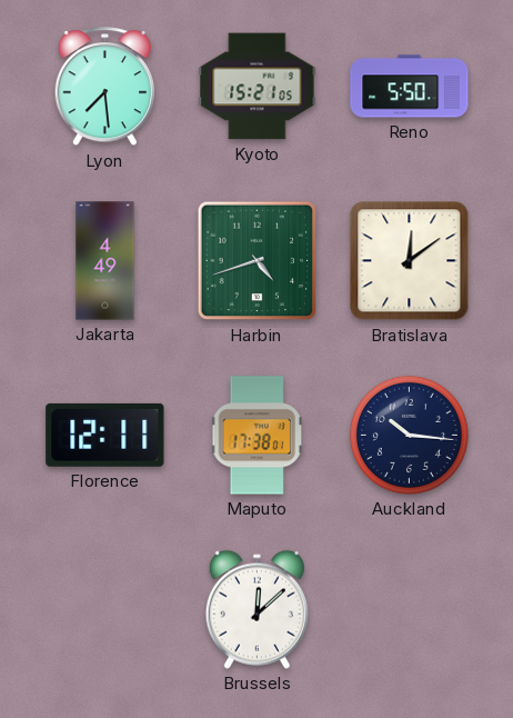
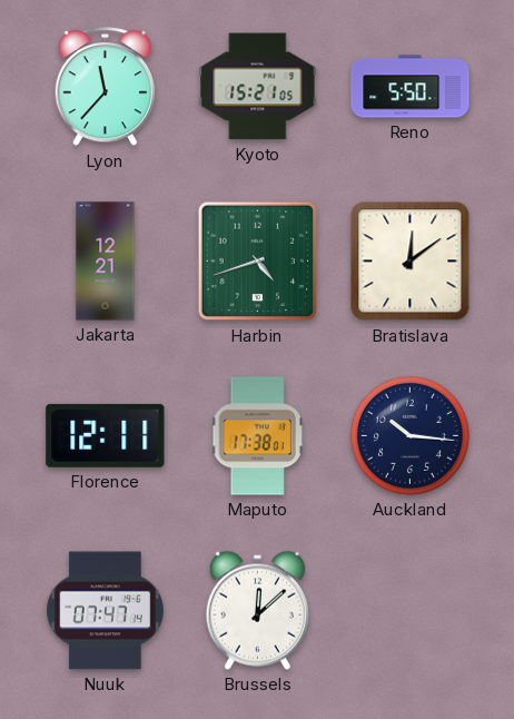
Lyon: 7:29 -> 11:37
Jakarta: 4:49 -> 12:21
Nuuk: none -> 07:47
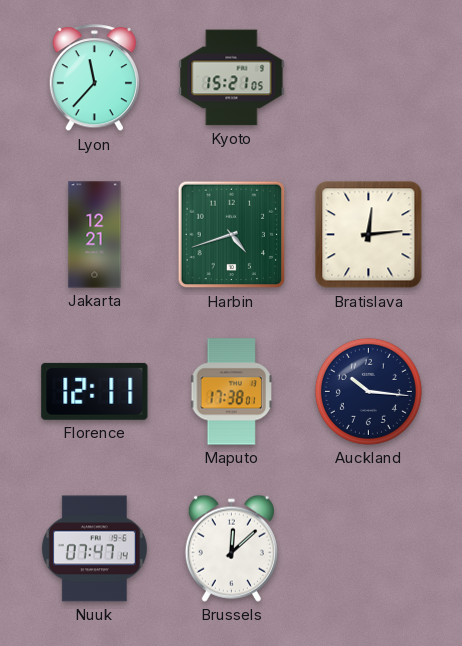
Reno: 5:50 -> none
Bratislava: 12:09 -> 12:14
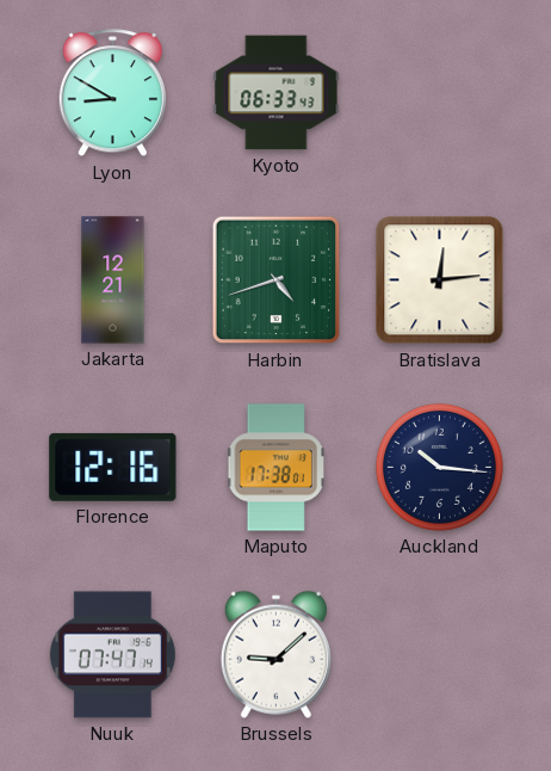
Lyon: 11:37 -> 8:50
Kyoto: 15:21 -> 06:33
Florence: 12:11 -> 12:16
Brussels: 12:08 -> 9:08
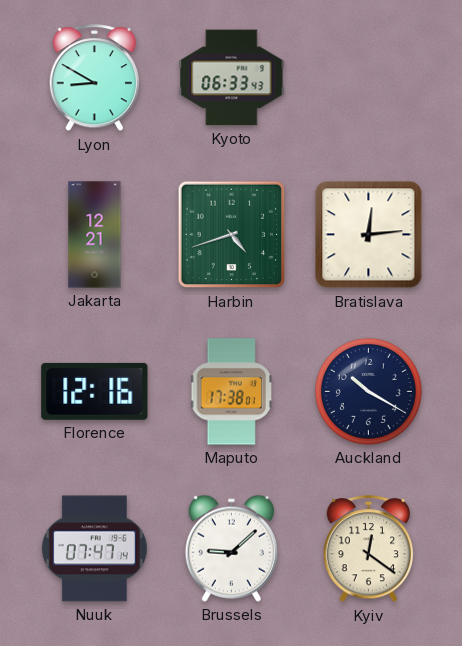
Auckland: 10:16 -> 10:20
Kyiv: none -> 12:21
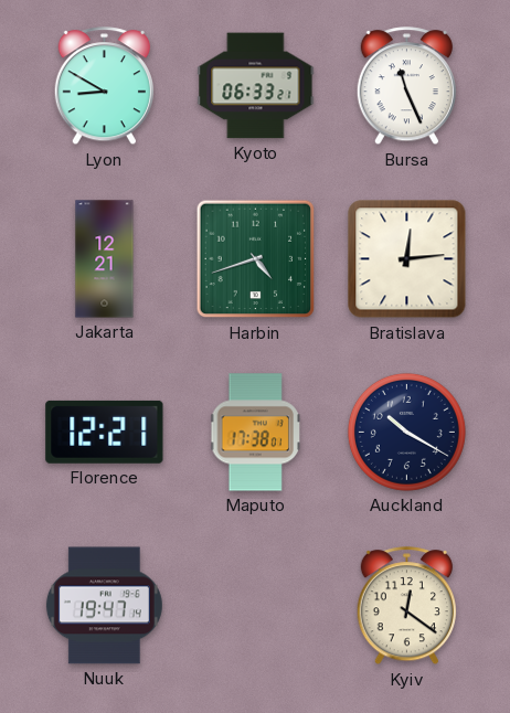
Kyoto: 06:33:43 -> 06:33:21
Bursa: none -> 11:26
Florence: 12:16 -> 12:21
Nuuk: 07:47 -> 19:47
Brussels: 9:08 -> none
